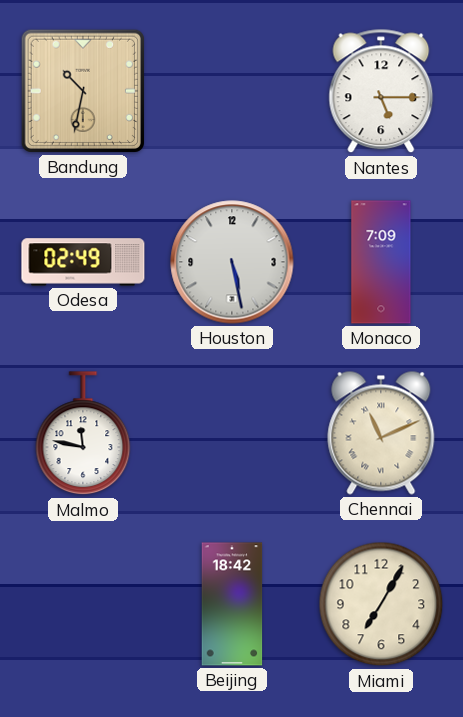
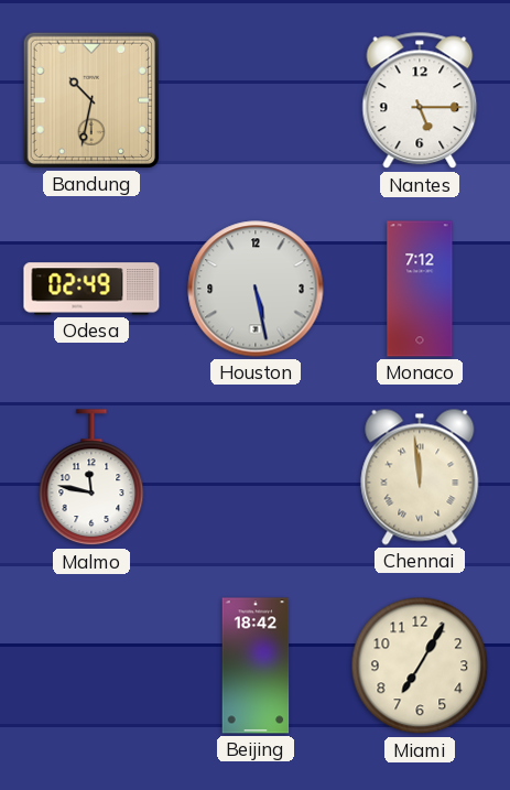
Monaco: 7:09 -> 7:12
Chennai: 11:11 -> 11:59
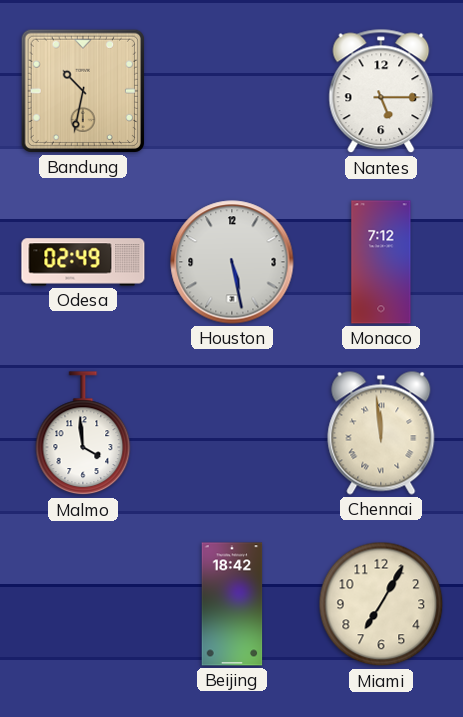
Malmo: 11:47 -> 3:59
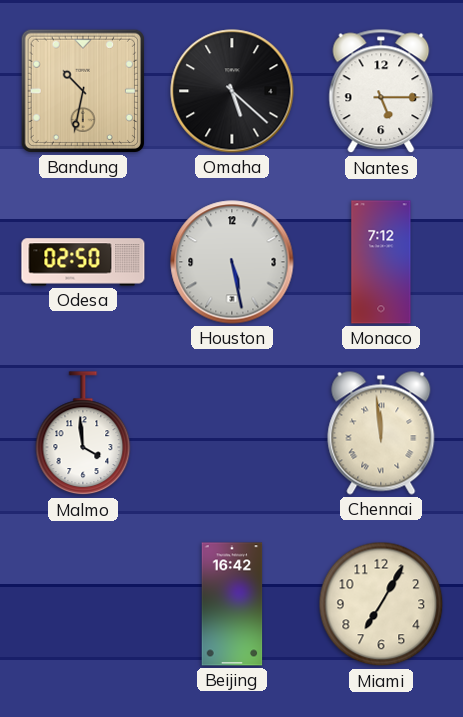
Omaha: none -> 5:22
Odesa: 02:49 -> 02:50
Beijing: 18:42 -> 16:42
